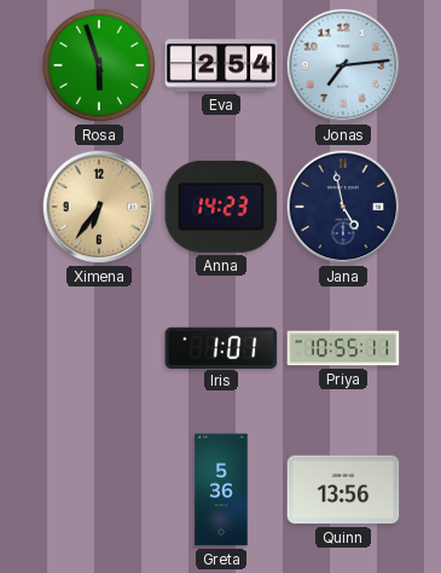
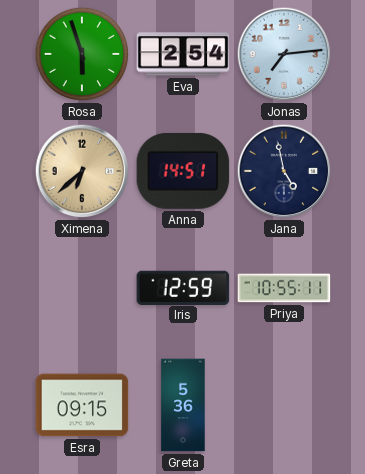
Ximena: 6:36 -> 6:38
Anna: 14:23 -> 14:51
Iris: 1:01 -> 12:59
Esra: none -> 09:15
Quinn: 13:56 -> none
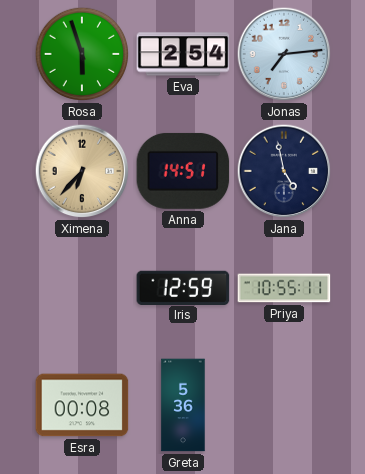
Ximena: 6:38 -> 6:37
Esra: 09:15 -> 00:08
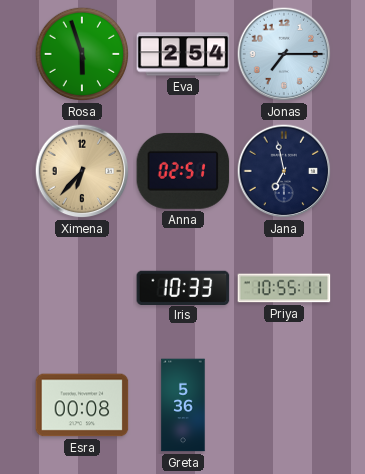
Jonas: 7:14 -> 7:15
Anna: 14:51 -> 02:51
Jana: 4:58 -> 6:58
Iris: 12:59 -> 10:33
